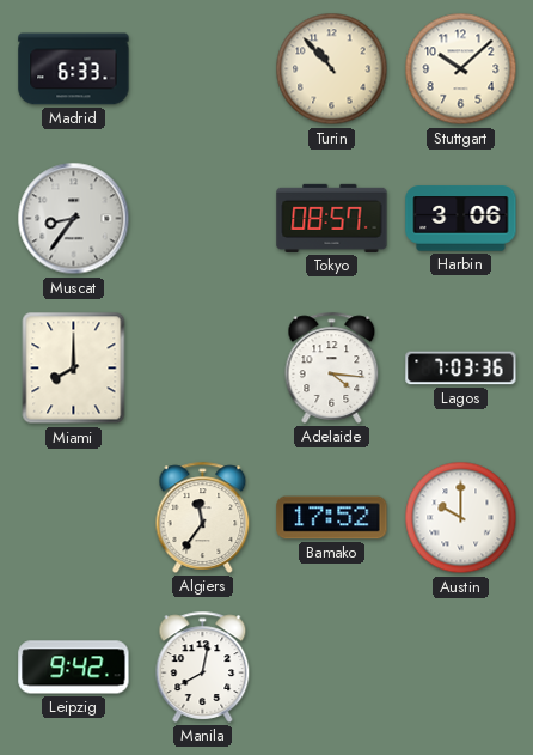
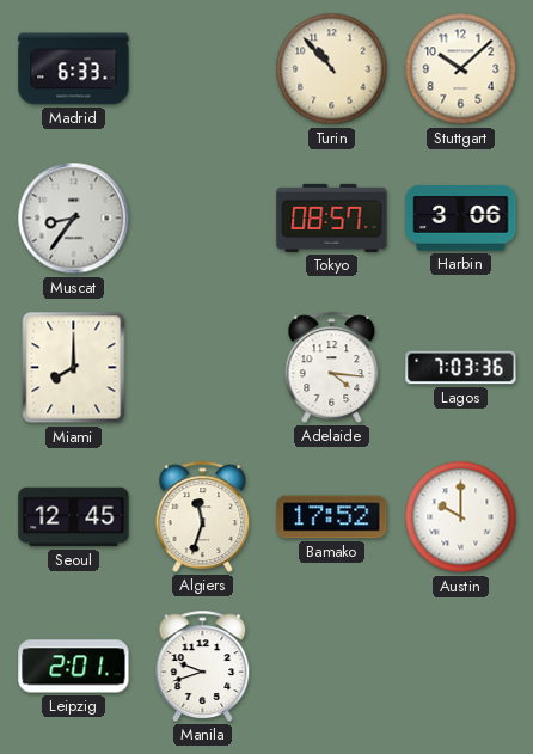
Seoul: none -> 12:45
Algiers: 11:36 -> 11:33
Leipzig: 9:42 -> 2:01
Manila: 8:02 -> 9:42
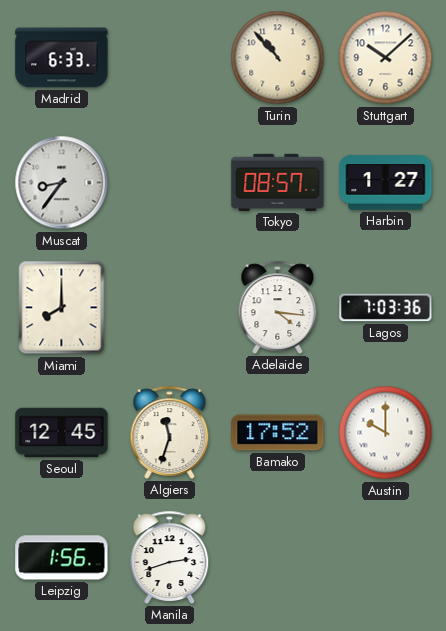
Harbin: 3:06 -> 1:27
Leipzig: 2:01 -> 1:56
Manila: 9:42 -> 2:42
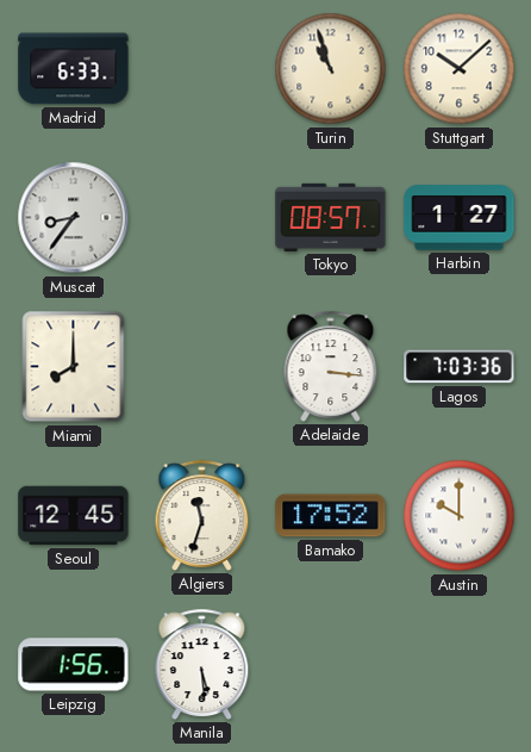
Turin: 10:53 -> 10:57
Adelaide: 4:16 -> 3:16
Manila: 2:42 -> 5:29
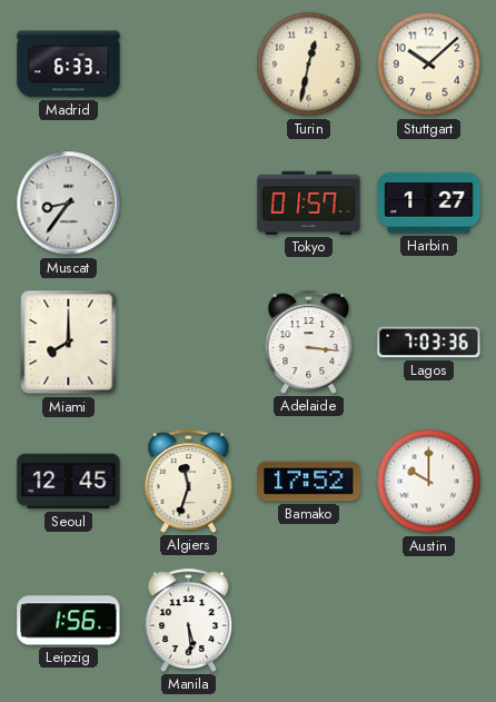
Turin: 10:57 -> 12:32
Tokyo: 08:57 -> 01:57
